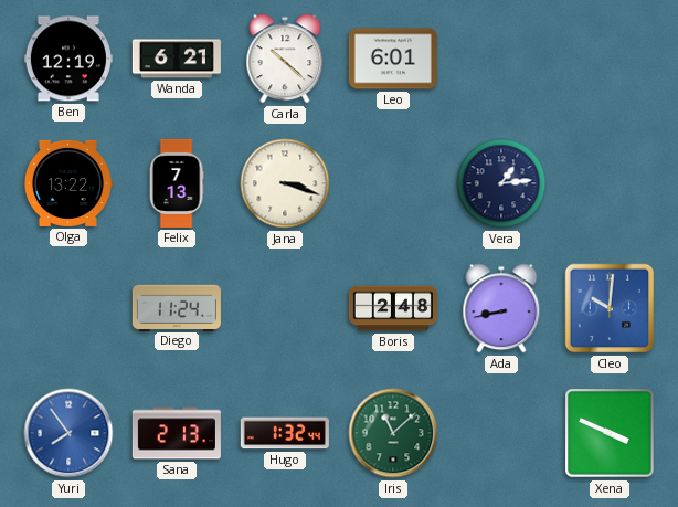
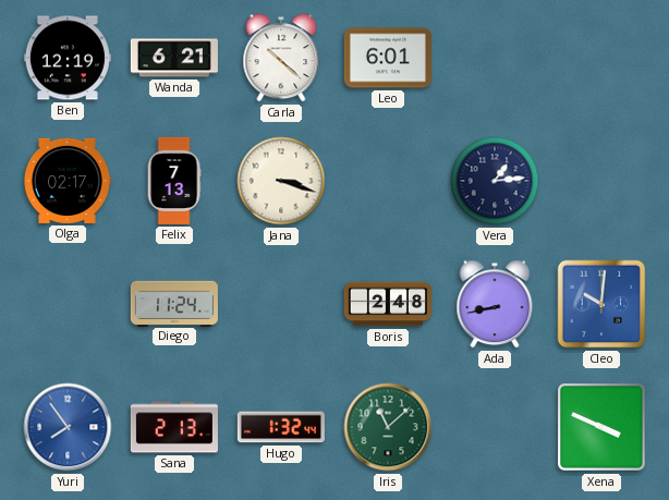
Olga: 13:22 -> 02:17
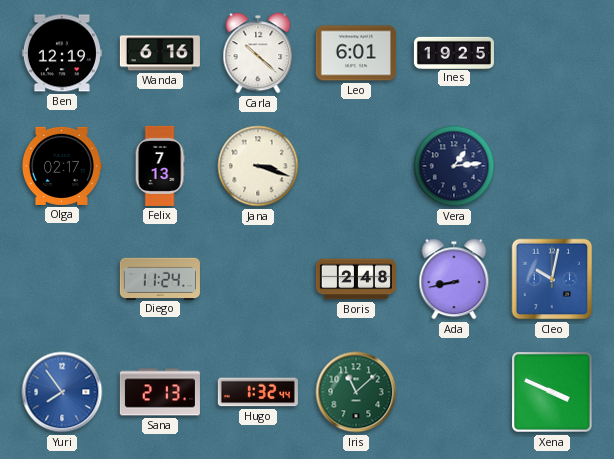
Wanda: 6:21 -> 6:16
Ines: none -> 19:25
Cleo: 10:01 -> 10:02
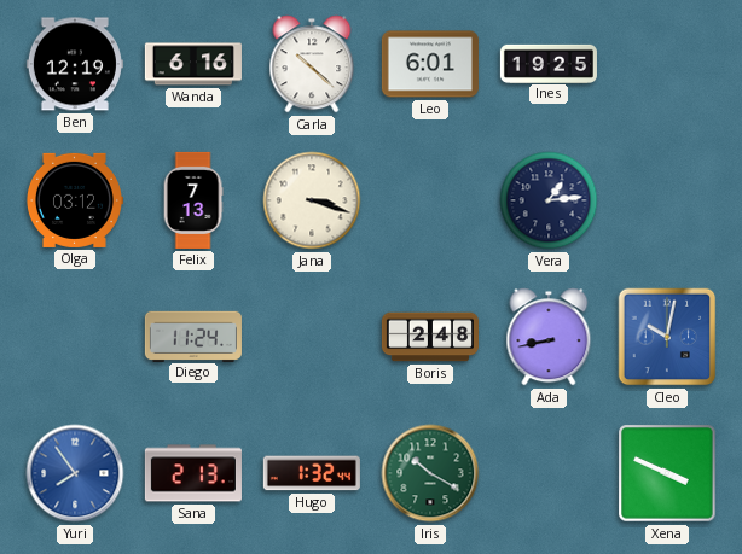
Olga: 02:17 -> 03:12
Iris: 11:08 -> 10:20
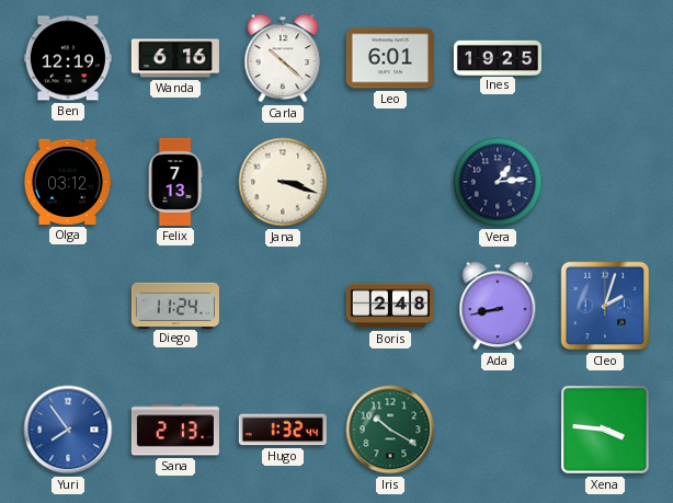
Cleo: 10:02 -> 2:03
Xena: 3:49 -> 3:46
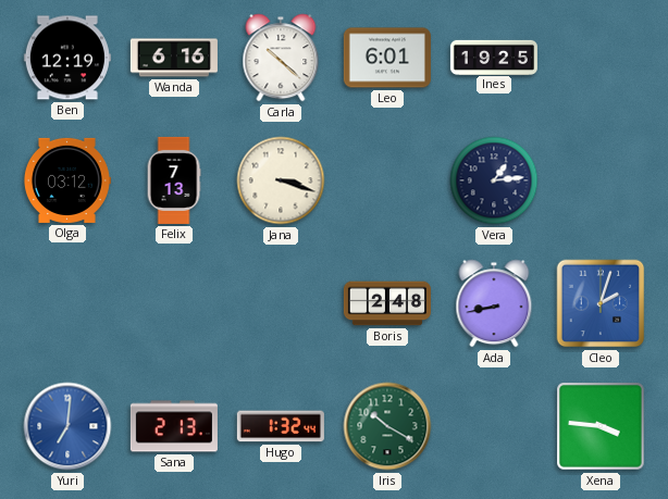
Diego: 11:24 -> none
Yuri: 7:54 -> 7:01
